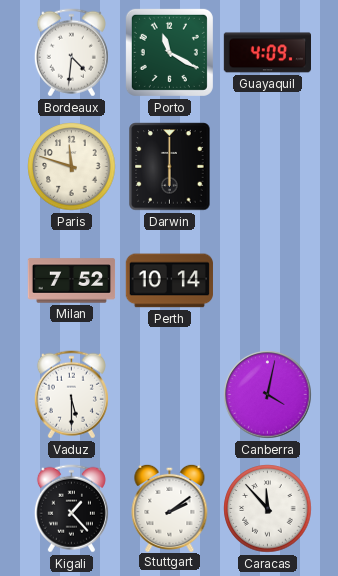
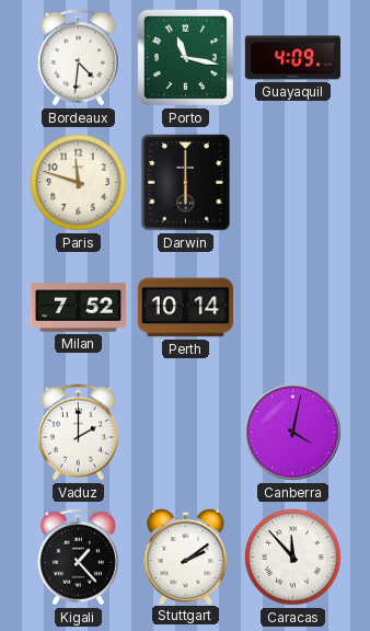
Porto: 11:20 -> 11:17
Vaduz: 5:30 -> 2:00
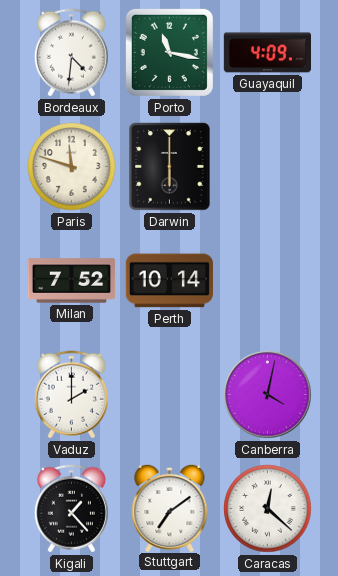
Stuttgart: 2:09 -> 7:09
Caracas: 11:53 -> 12:22
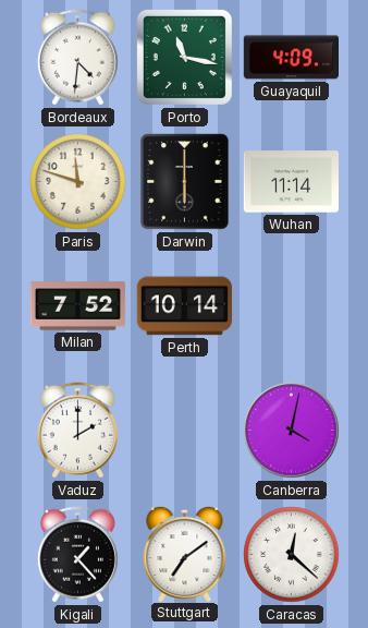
Wuhan: none -> 11:14
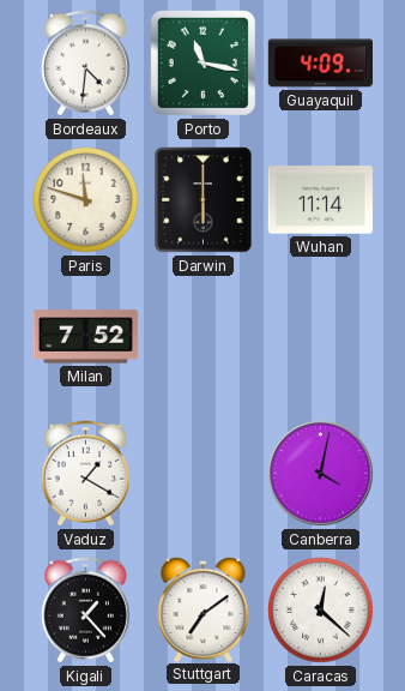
Perth: 10:14 -> none
Vaduz: 2:00 -> 1:20
